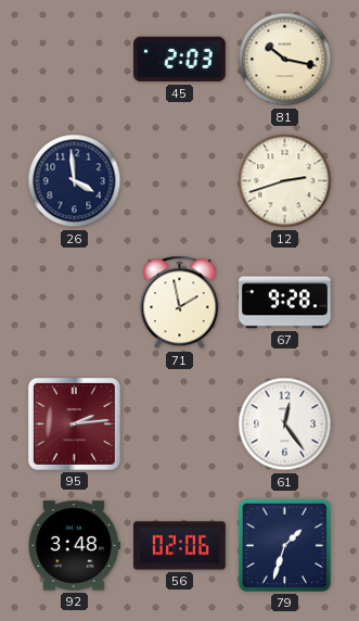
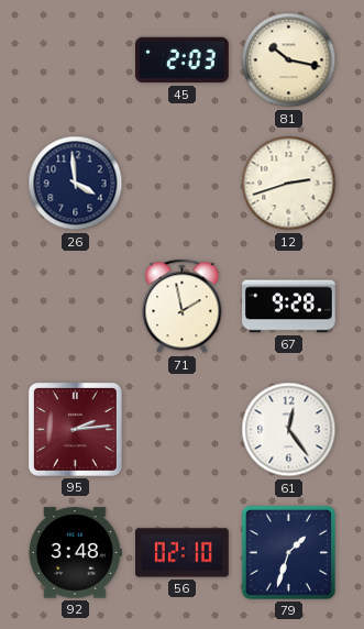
56: 02:06 -> 02:10
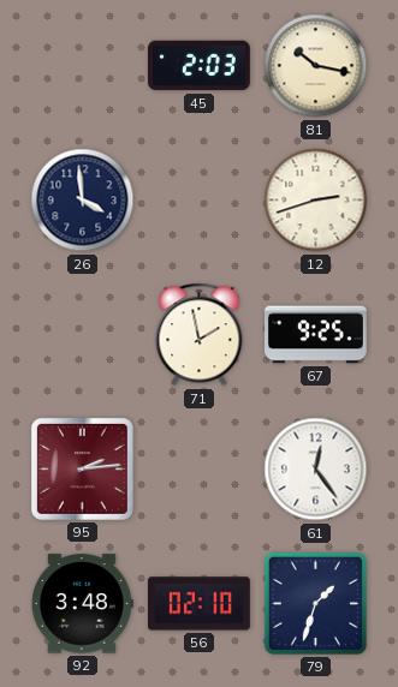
67: 9:28 -> 9:25
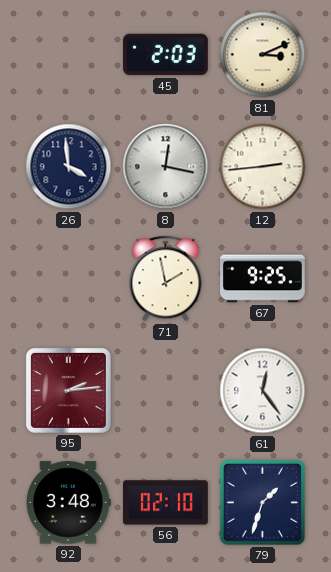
81: 10:17 -> 3:11
8: none -> 12:17
12: 2:42 -> 2:44
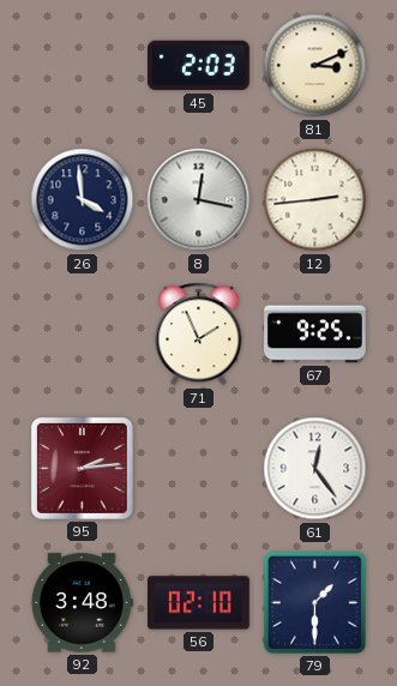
71: 1:58 -> 1:56
79: 1:33 -> 1:30
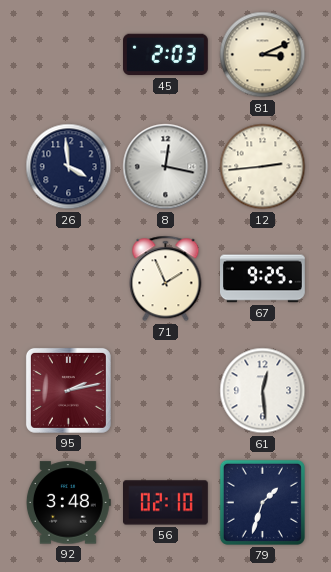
95: 2:14 -> 2:13
61: 12:24 -> 12:29
79: 1:30 -> 1:33
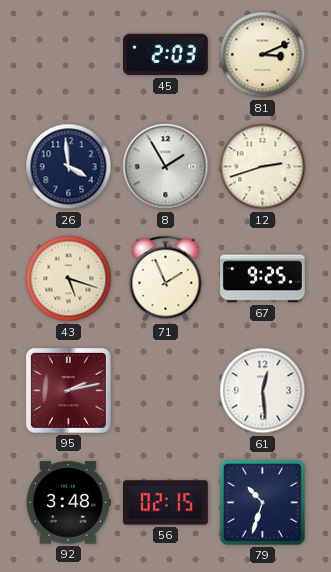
8: 12:17 -> 1:55
12: 2:44 -> 2:42
43: none -> 5:18
56: 02:10 -> 02:15
79: 1:33 -> 10:33
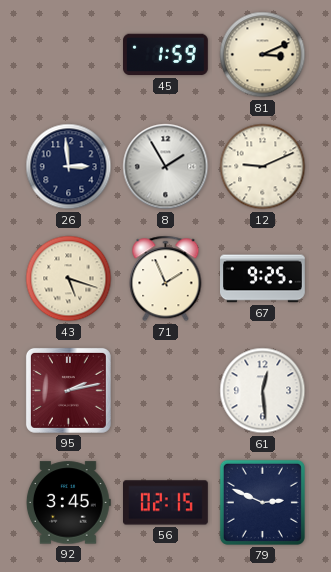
45: 2:03 -> 1:59
26: 3:59 -> 2:59
12: 2:42 -> 9:11
92: 3:48 -> 3:45
79: 10:33 -> 2:49
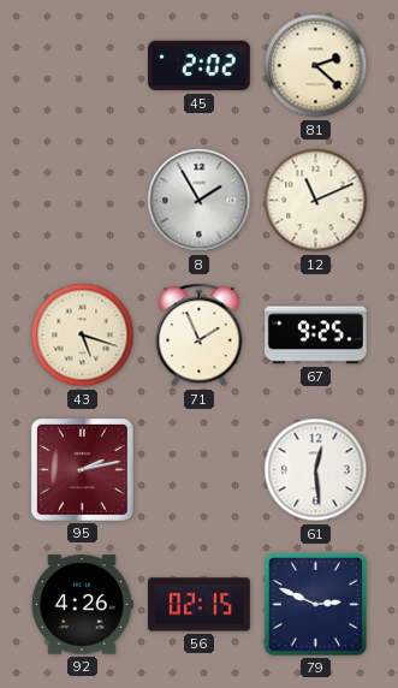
45: 1:59 -> 2:02
81: 3:11 -> 2:22
26: 2:59 -> none
12: 9:11 -> 11:11
92: 3:45 -> 4:26
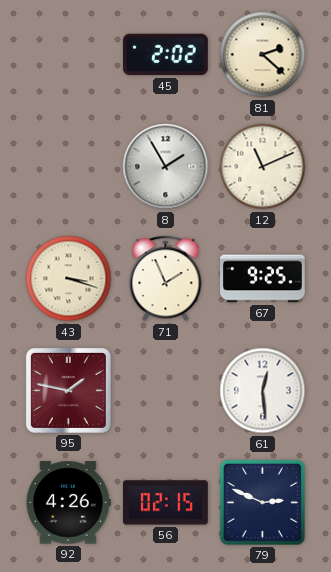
43: 5:18 -> 3:18
95: 2:13 -> 1:47
